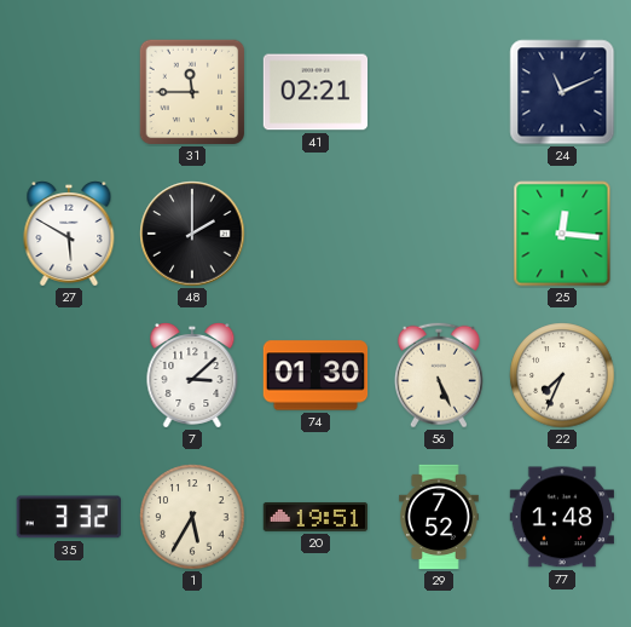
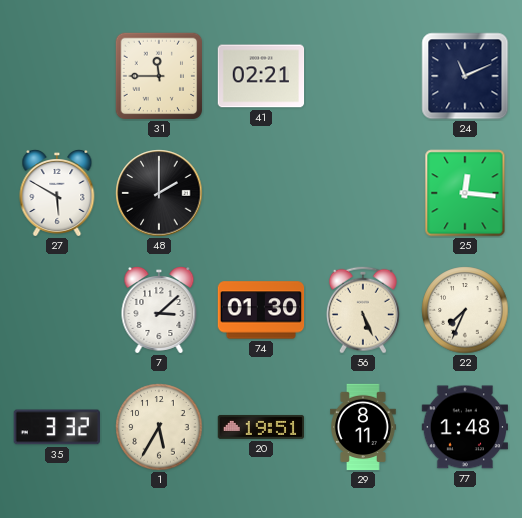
29: 7:52 -> 8:11
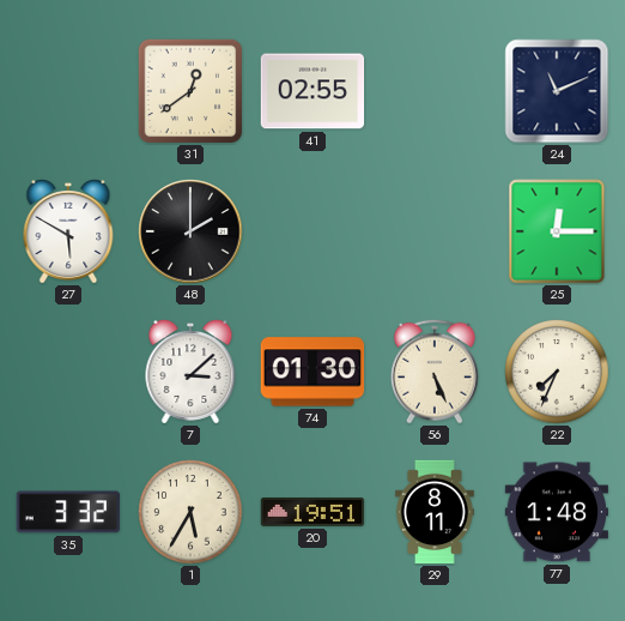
31: 11:45 -> 12:39
41: 02:21 -> 02:55
25: 12:16 -> 12:15
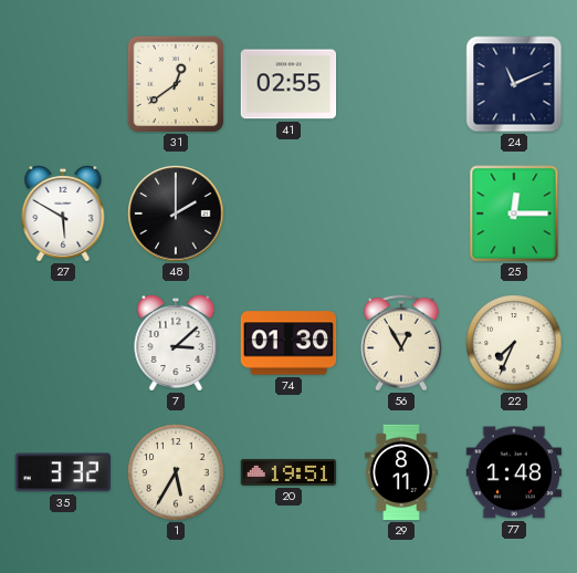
56: 5:26 -> 12:55
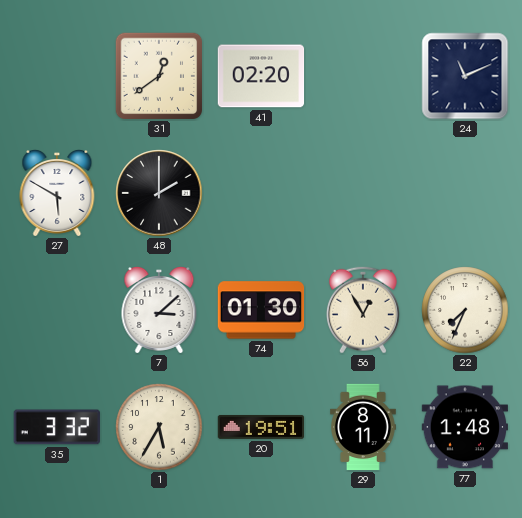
41: 02:55 -> 02:20
25: 12:15 -> none
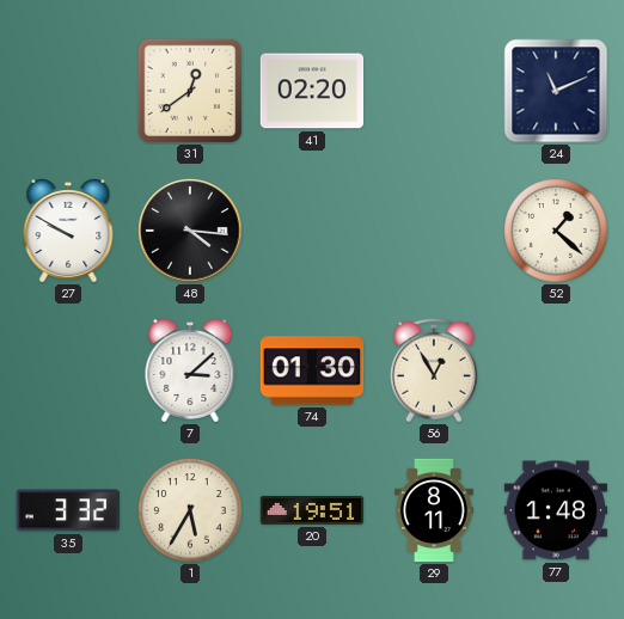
27: 5:50 -> 9:50
48: 2:00 -> 4:16
52: none -> 1:22
22: 7:34 -> none
